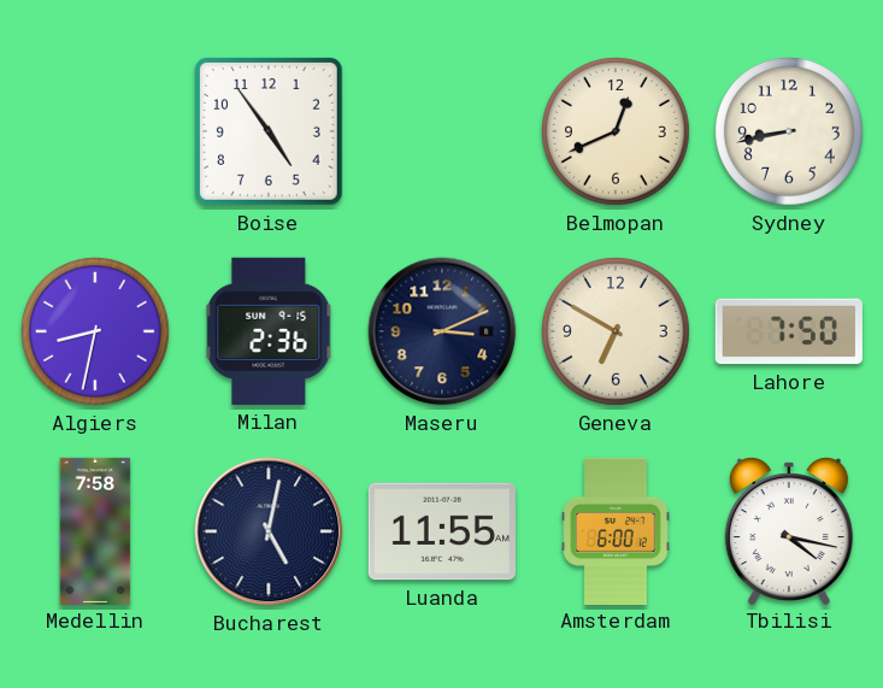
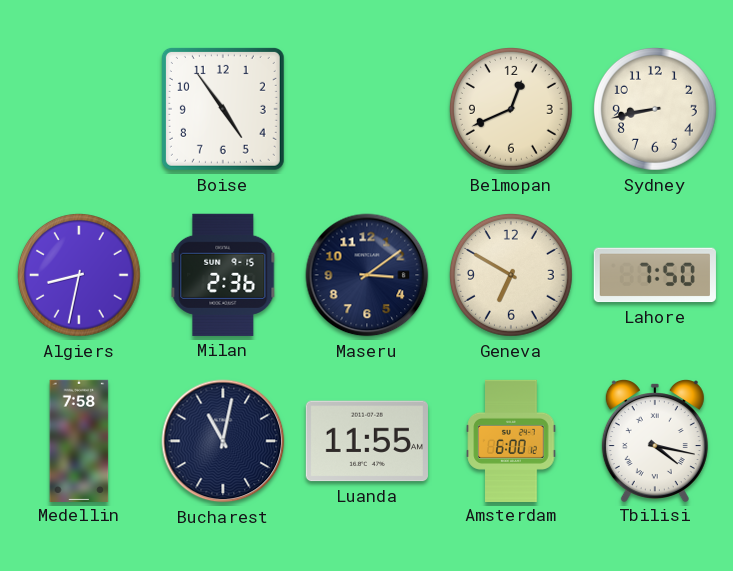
Maseru: 3:11 -> 3:09
Bucharest: 5:02 -> 11:02
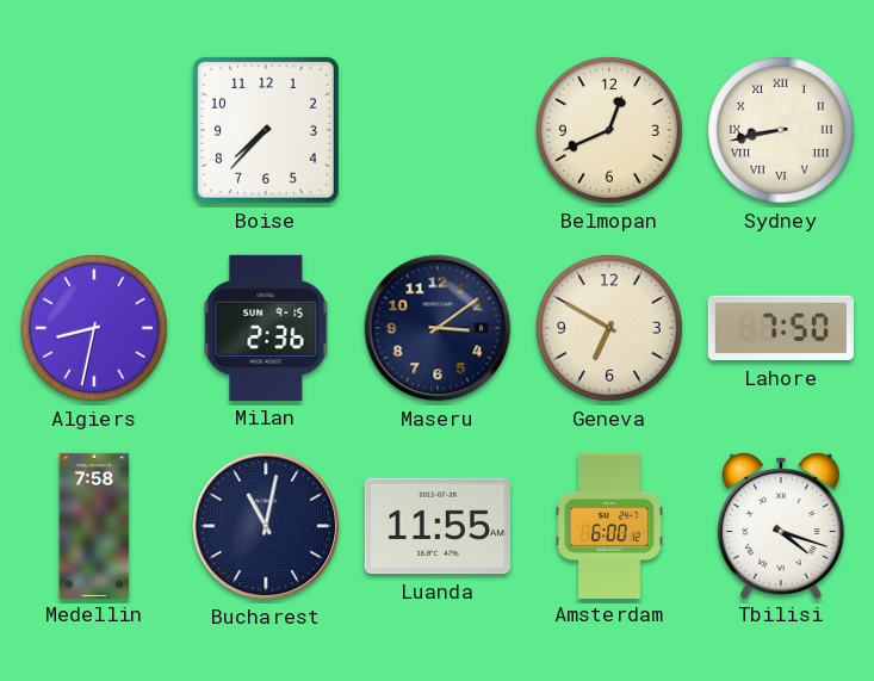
Boise: 4:54 -> 7:37
Sydney numerals: Arabic -> Roman
Tbilisi: 4:17 -> 4:18
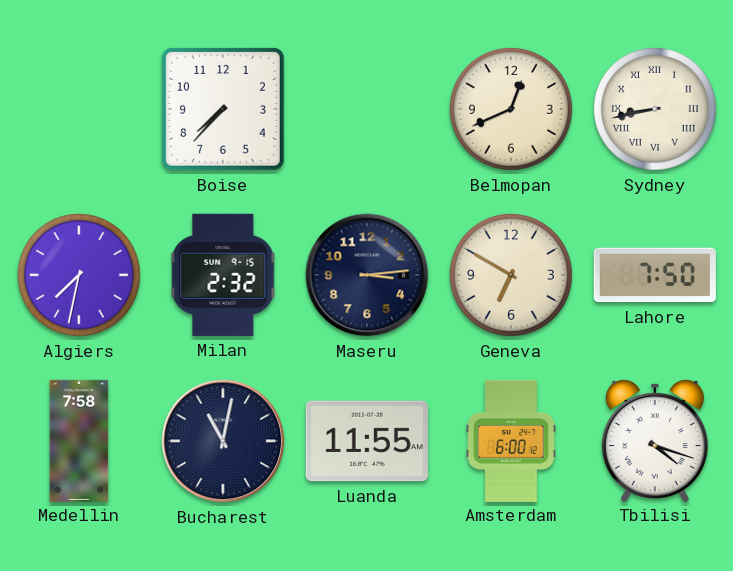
Algiers: 8:32 -> 7:32
Milan: 2:36 -> 2:32
Maseru: 3:09 -> 3:14
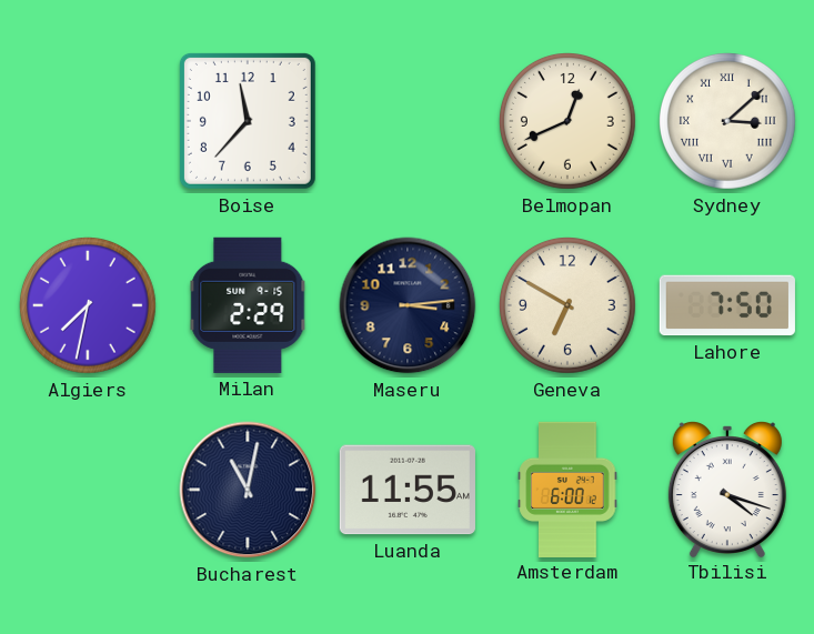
Boise: 7:37 -> 11:37
Sydney: 8:43 -> 3:08
Milan: 2:32 -> 2:29
Medellin: 7:58 -> none
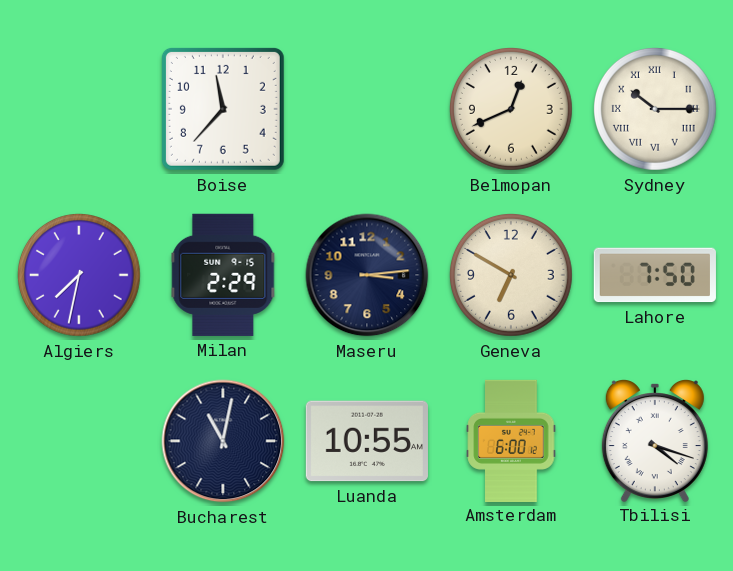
Sydney: 3:08 -> 10:15
Luanda: 11:55 -> 10:55
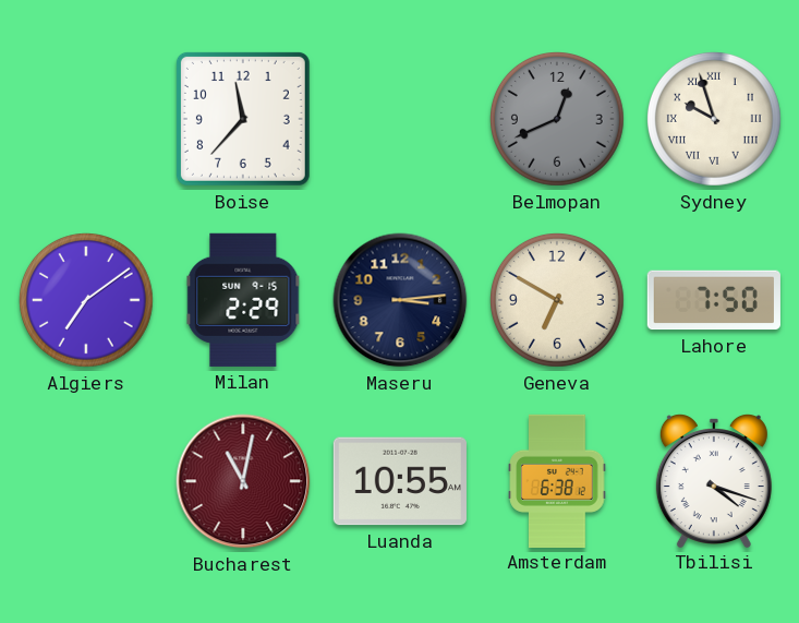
Belmopan dial: cream -> grey
Sydney: 10:15 -> 9:57
Algiers: 7:32 -> 7:09
Bucharest dial: navy -> burgundy
Amsterdam: 6:00 -> 6:38
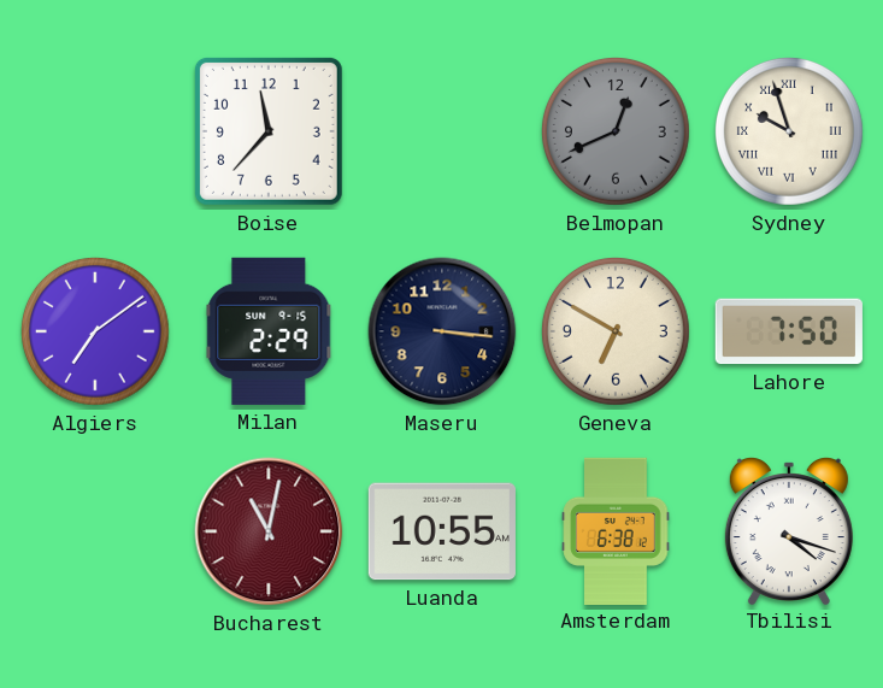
Maseru: 3:14 -> 3:16
